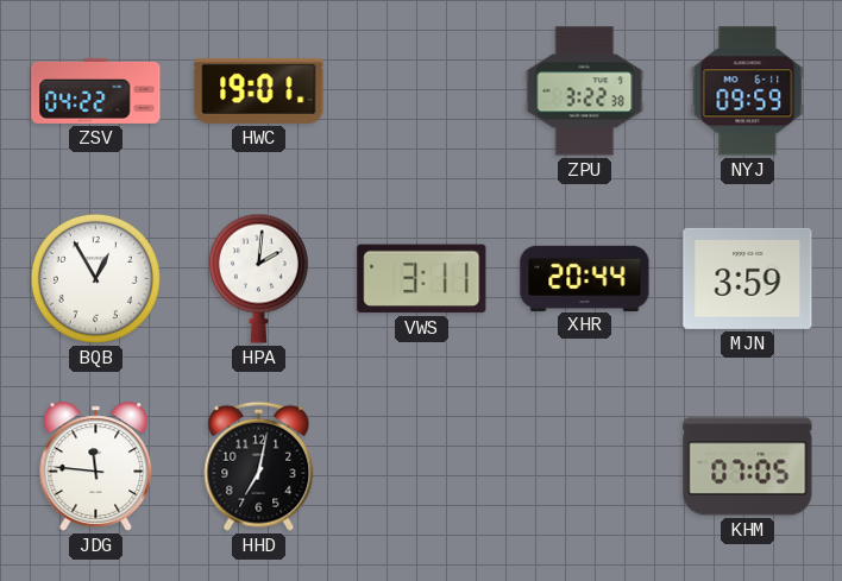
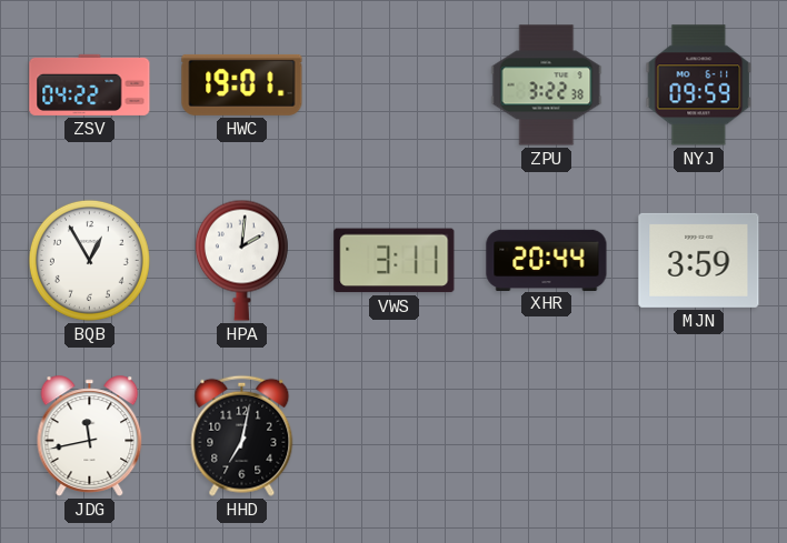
JDG: 11:46 -> 11:43
KHM: 07:05 -> none
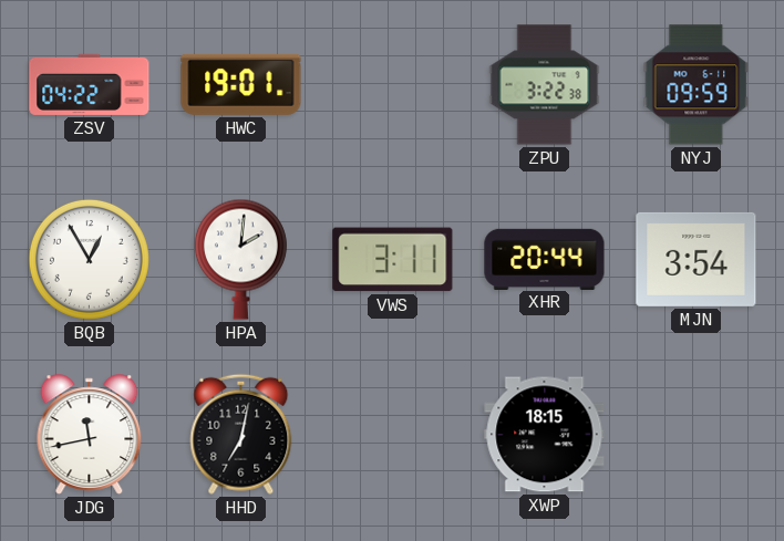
MJN: 3:59 -> 3:54
XWP: none -> 18:15
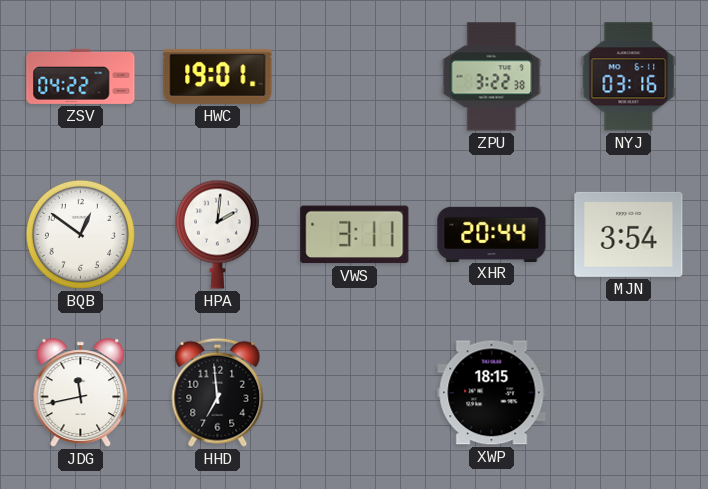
NYJ: 09:59 -> 03:16
BQB: 12:55 -> 12:51
HHD: 7:02 -> 6:59
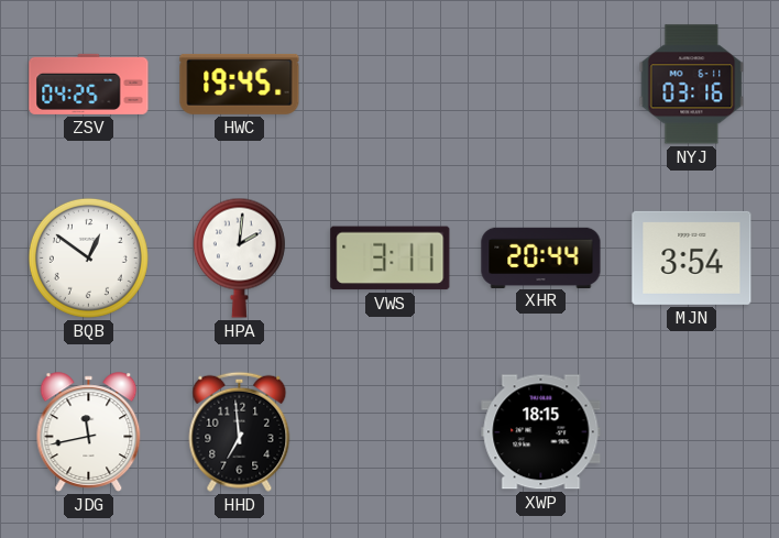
ZSV: 04:22 -> 04:25
HWC: 19:01 -> 19:45
ZPU: 3:22 -> none
